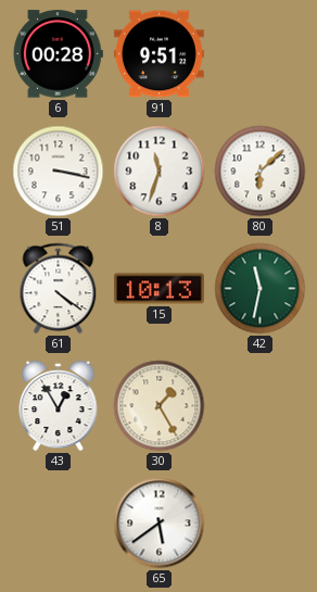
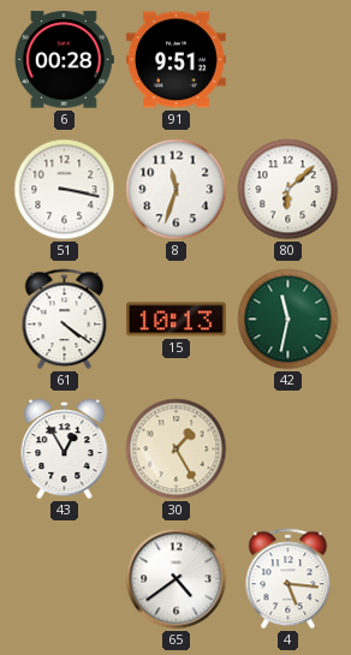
65: 5:39 -> 4:39
4: none -> 5:16
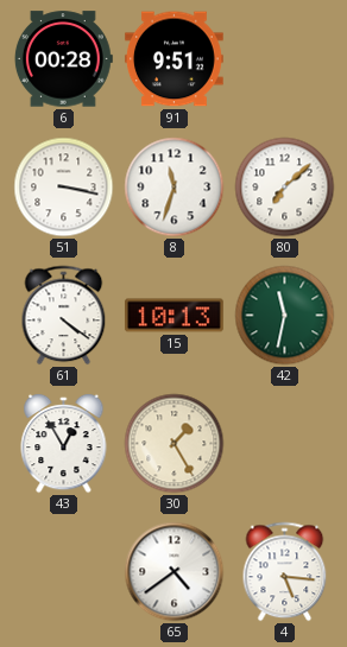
80: 6:08 -> 7:08
